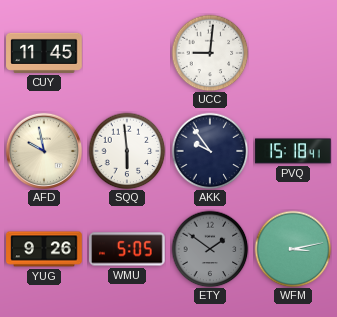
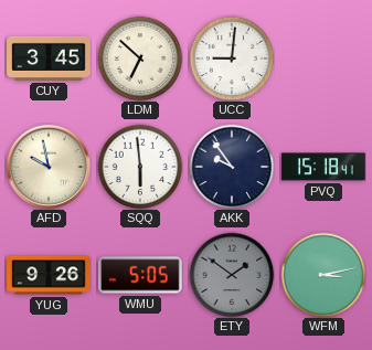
CUY: 11:45 -> 3:45
LDM: none -> 6:52
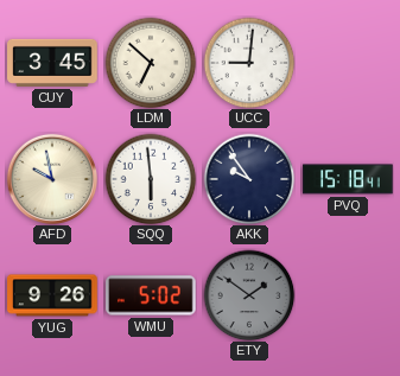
WMU: 5:05 -> 5:02
WFM: 3:13 -> none
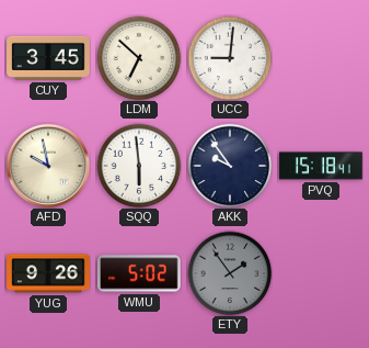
ETY: 1:51 -> 1:54
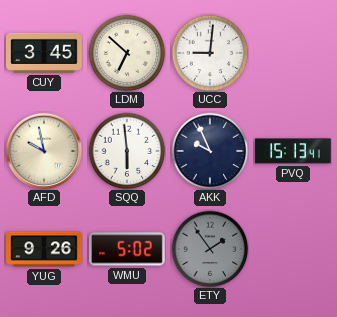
AKK: 9:54 -> 9:56
PVQ: 15:18 -> 15:13
